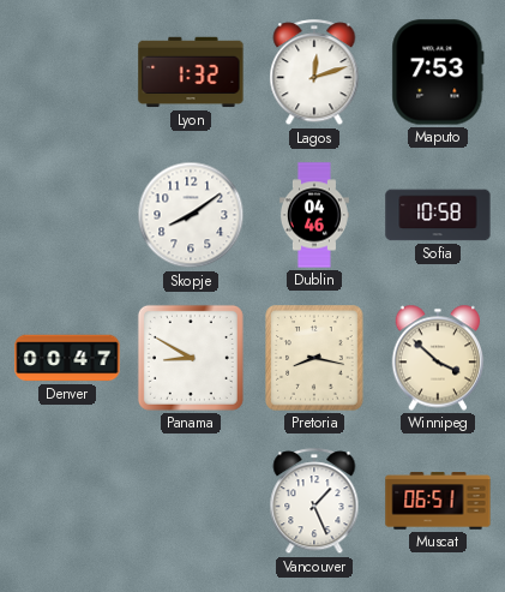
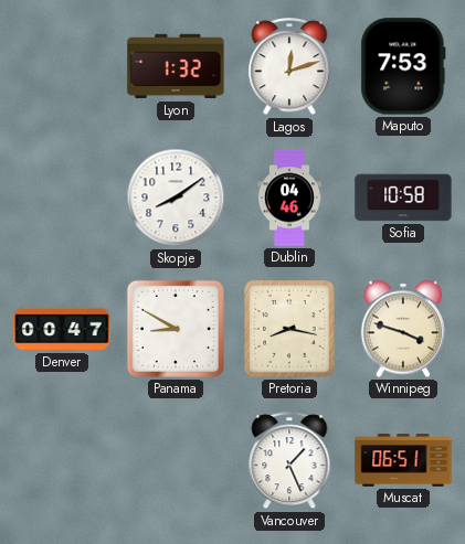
Winnipeg: 3:52 -> 3:48
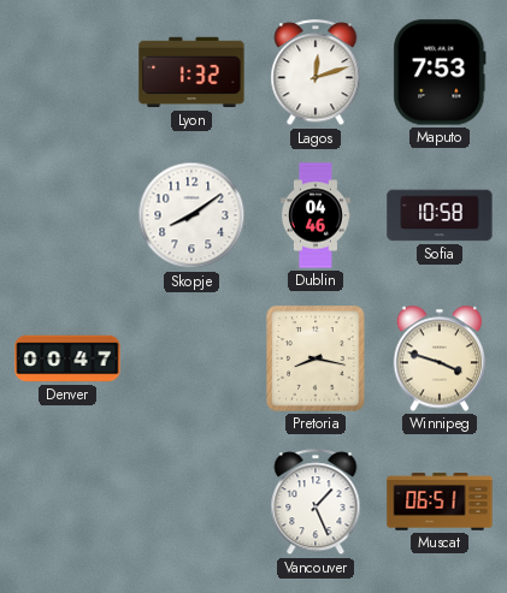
Panama: 8:50 -> none
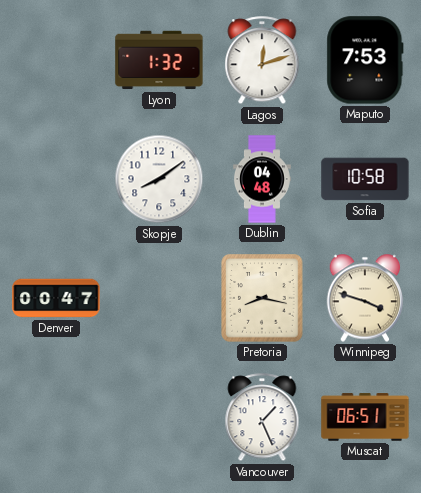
Dublin: 04:46 -> 04:48
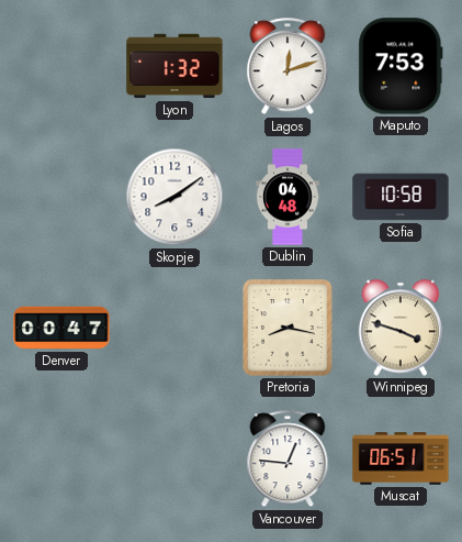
Vancouver: 1:26 -> 12:46
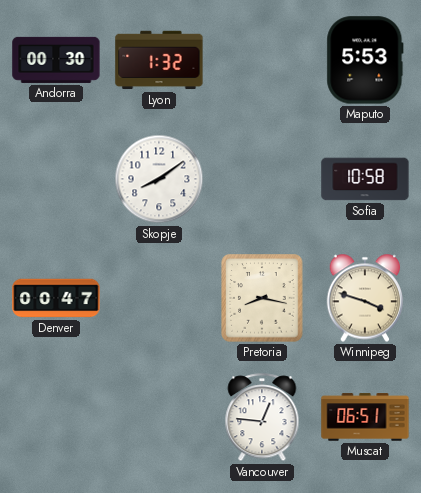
Andorra: none -> 00:30
Lagos: 12:12 -> none
Maputo: 7:53 -> 5:53
Dublin: 04:48 -> none
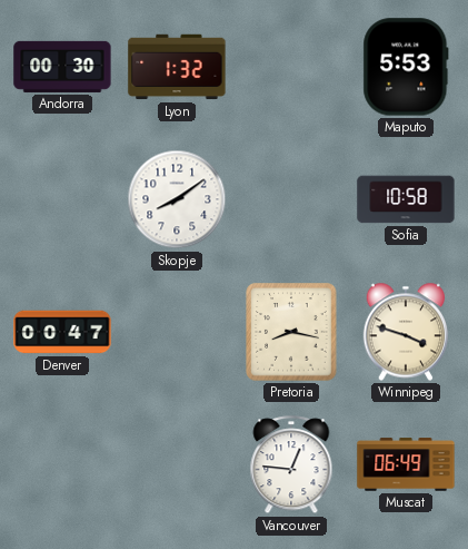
Muscat: 06:51 -> 06:49
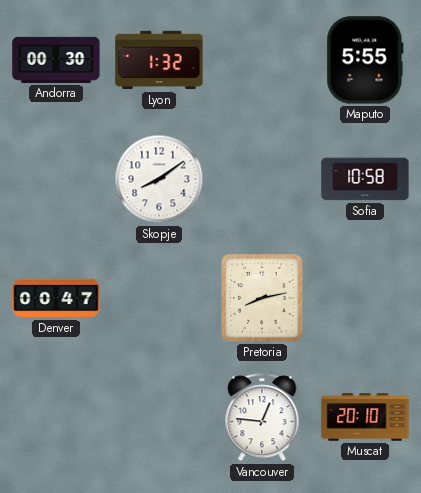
Maputo: 5:53 -> 5:55
Pretoria: 8:17 -> 8:13
Winnipeg: 3:48 -> none
Muscat: 06:49 -> 20:10
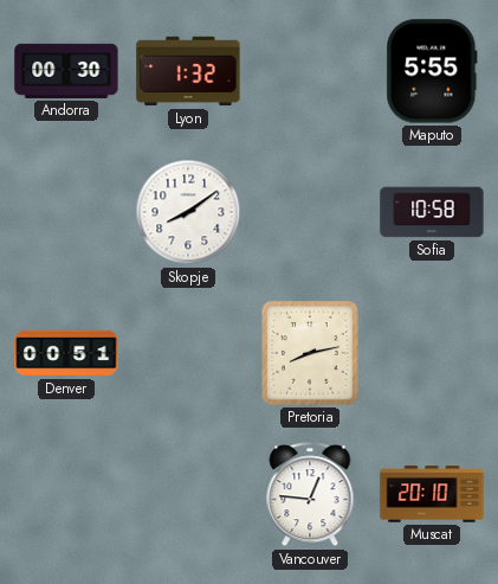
Denver: 00:47 -> 00:51
